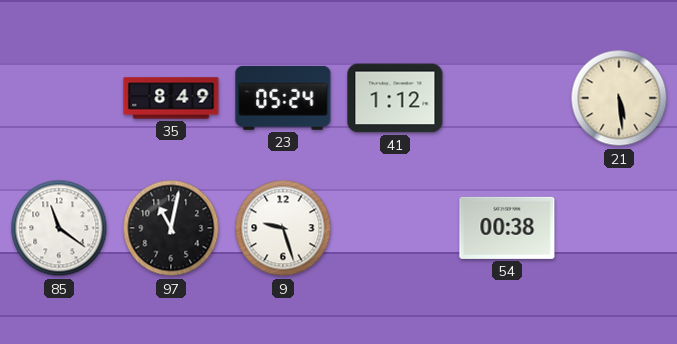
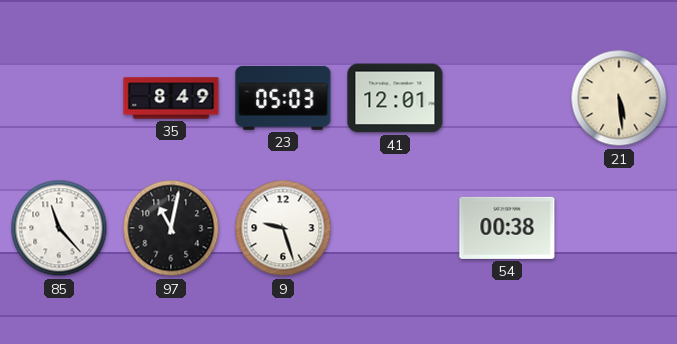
23: 05:24 -> 05:03
41: 1:12 -> 12:01
85: 11:21 -> 11:23
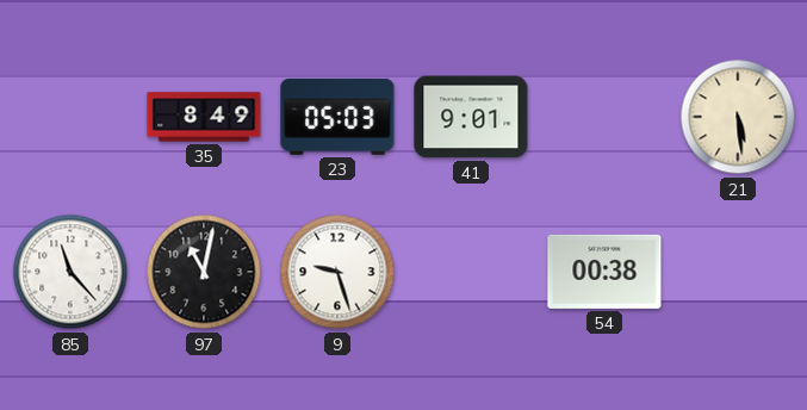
41: 12:01 -> 9:01
